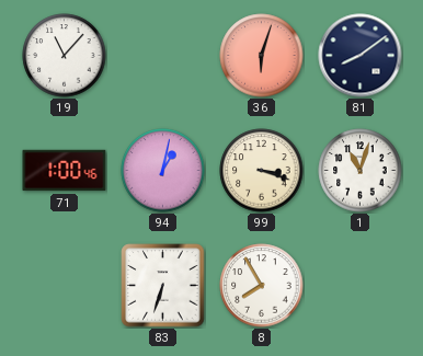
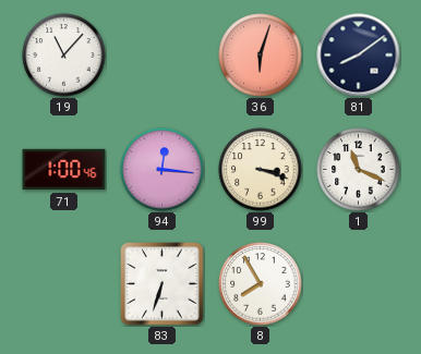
94: 1:02 -> 12:16
1: 11:03 -> 11:19
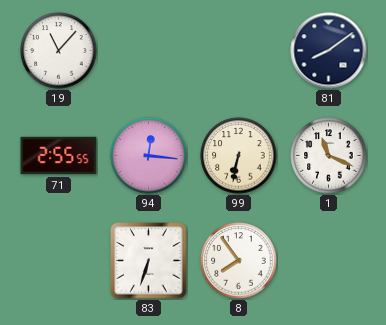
36: 6:03 -> none
71: 1:00 -> 2:55
99: 3:18 -> 6:32
8: 7:55 -> 7:54
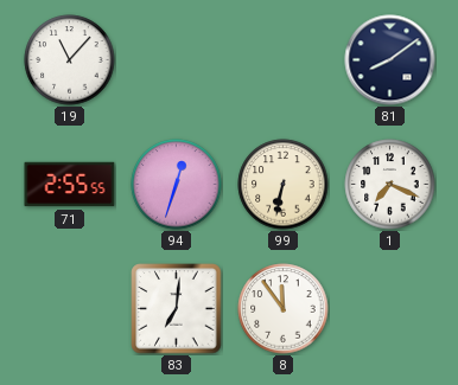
94: 12:16 -> 12:33
1: 11:19 -> 7:19
83: 6:33 -> 7:01
8: 7:54 -> 11:54
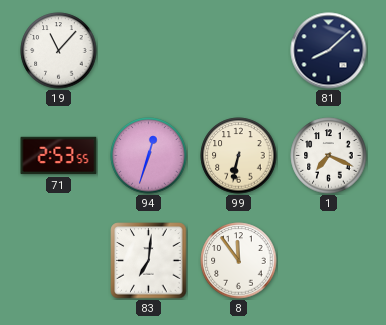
81: 8:09 -> 8:08
71: 2:55 -> 2:53
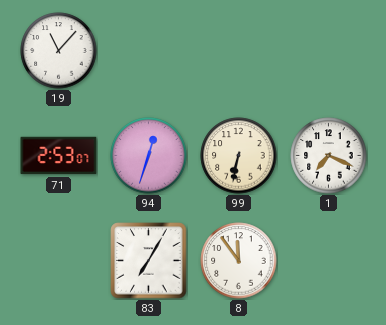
81: 8:08 -> none
71: 2:53:55 -> 2:53:07
83: 7:01 -> 7:05
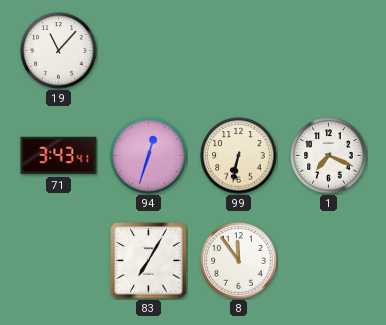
71: 2:53 -> 3:43
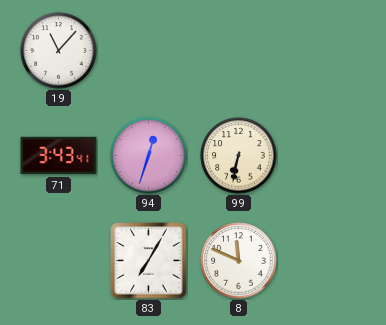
1: 7:19 -> none
8: 11:54 -> 11:49
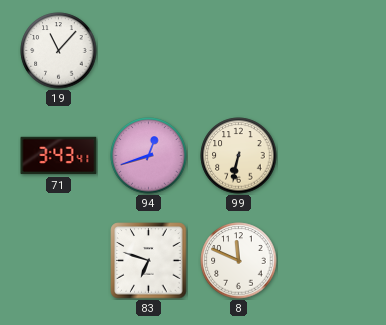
94: 12:33 -> 12:42
83: 7:05 -> 6:48
